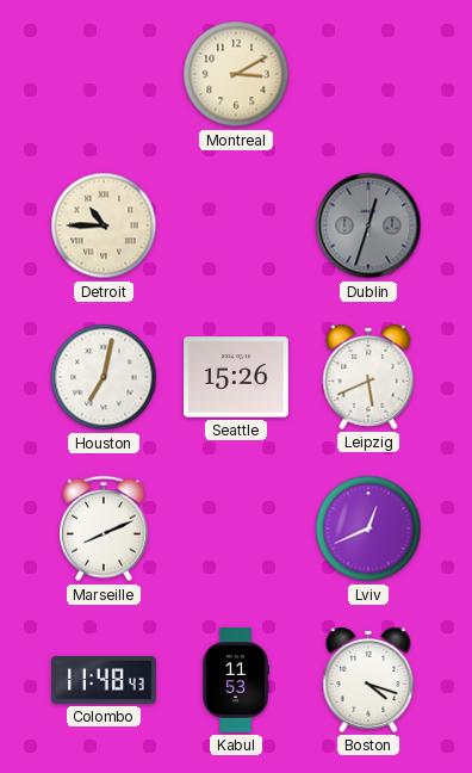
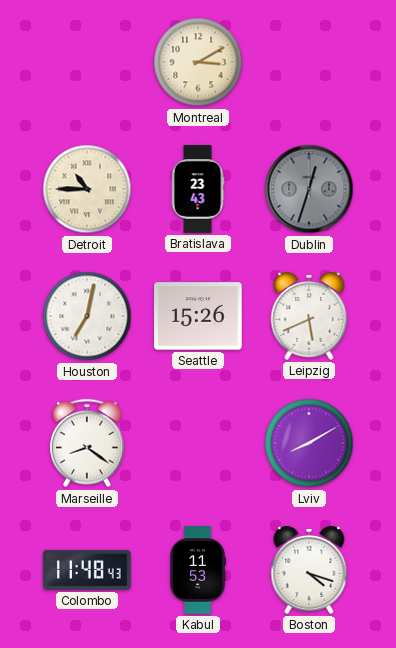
Bratislava: none -> 23:43
Marseille: 8:11 -> 8:21
Lviv: 12:41 -> 8:10
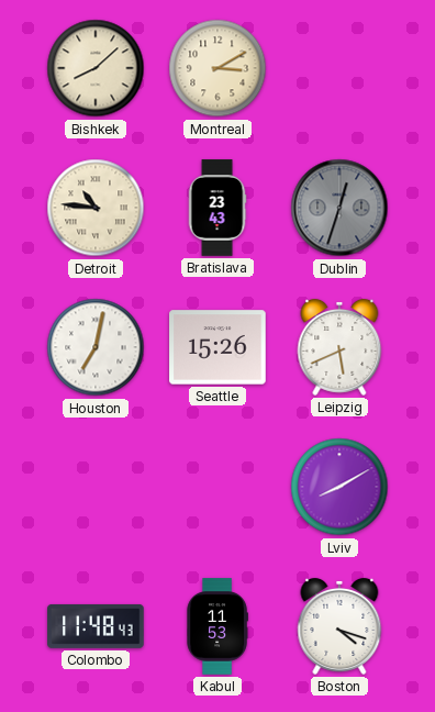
Bishkek: none -> 8:08
Detroit: 10:45 -> 10:46
Marseille: 8:21 -> none
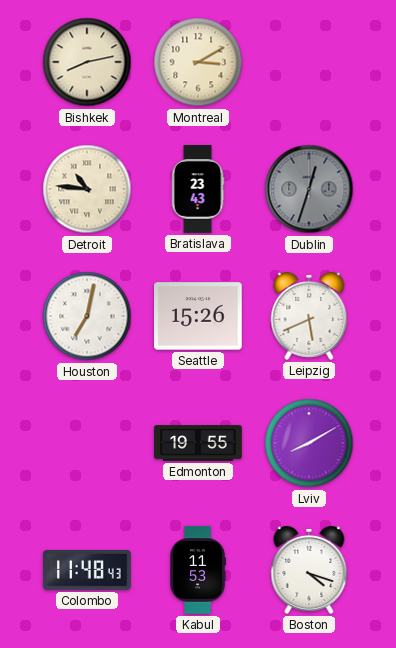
Bishkek: 8:08 -> 8:13
Edmonton: none -> 19:55
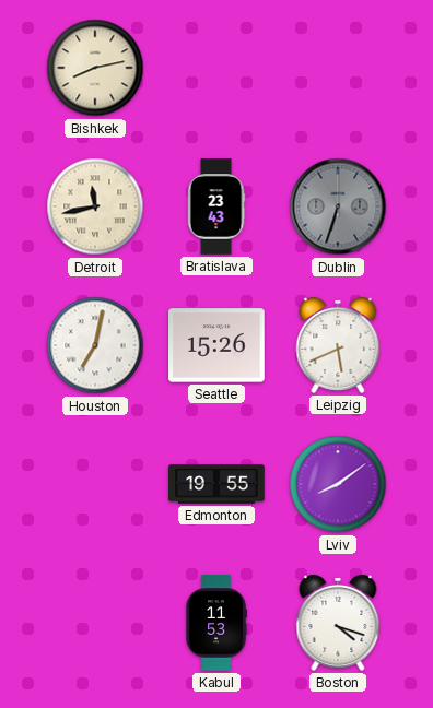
Montreal: 3:10 -> none
Detroit: 10:46 -> 11:43
Dublin: 12:33 -> 6:33
Lviv: 8:10 -> 8:09
Colombo: 11:48 -> none
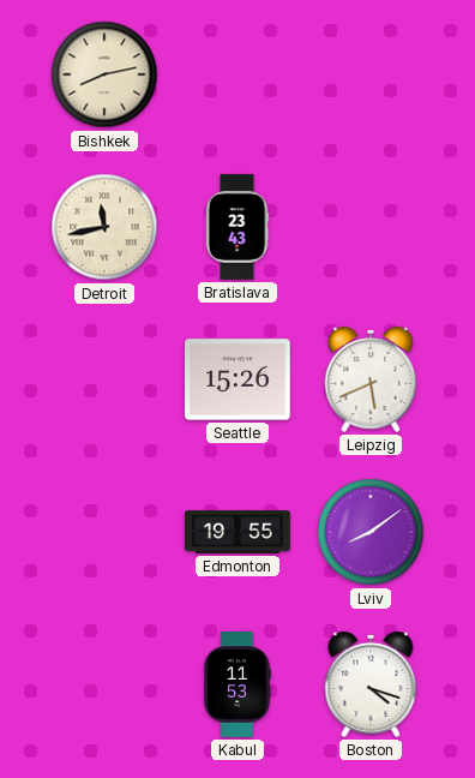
Dublin: 6:33 -> none
Houston: 7:02 -> none
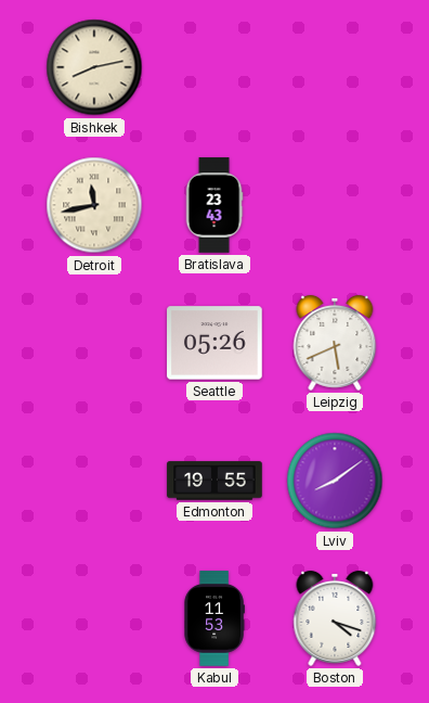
Seattle: 15:26 -> 05:26
